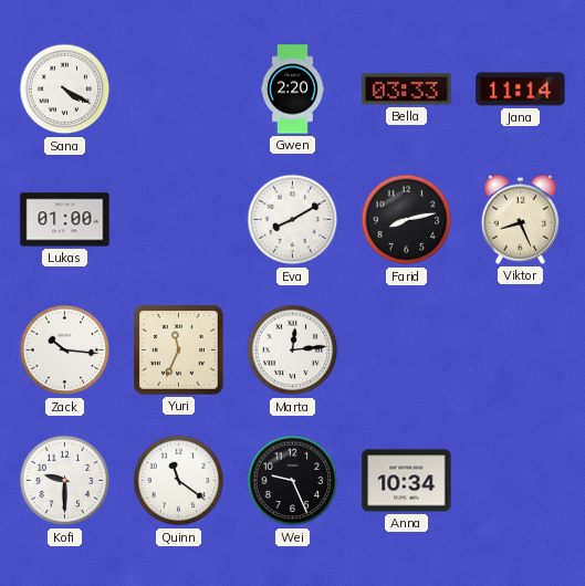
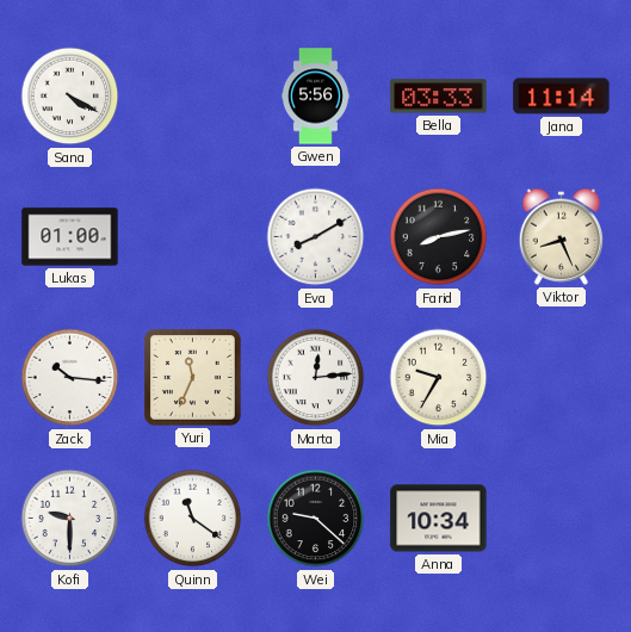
Gwen: 2:20 -> 5:56
Mia: none -> 9:35
Wei: 9:26 -> 9:22
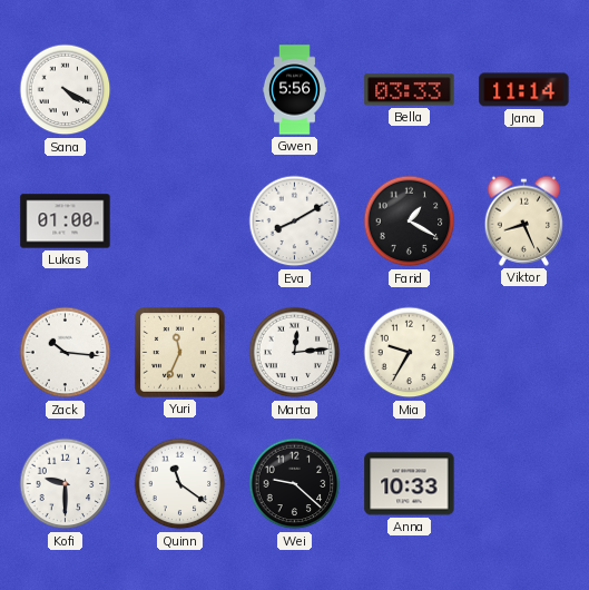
Farid: 8:13 -> 1:20
Anna: 10:34 -> 10:33
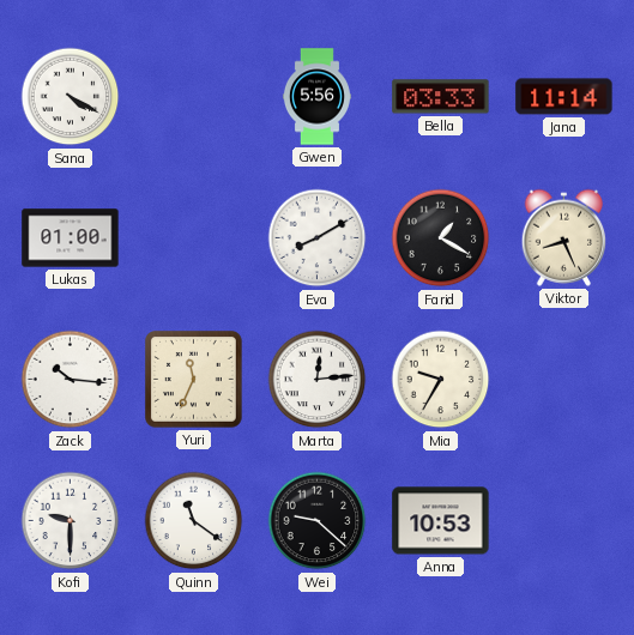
Anna: 10:33 -> 10:53
